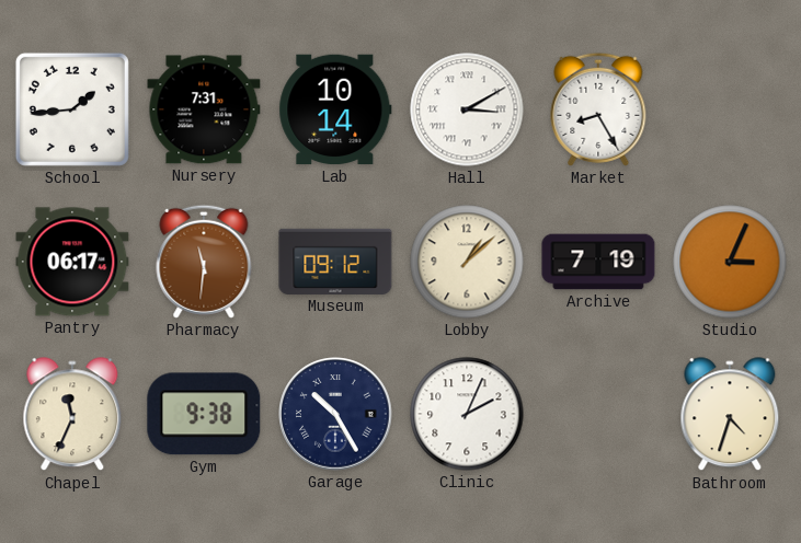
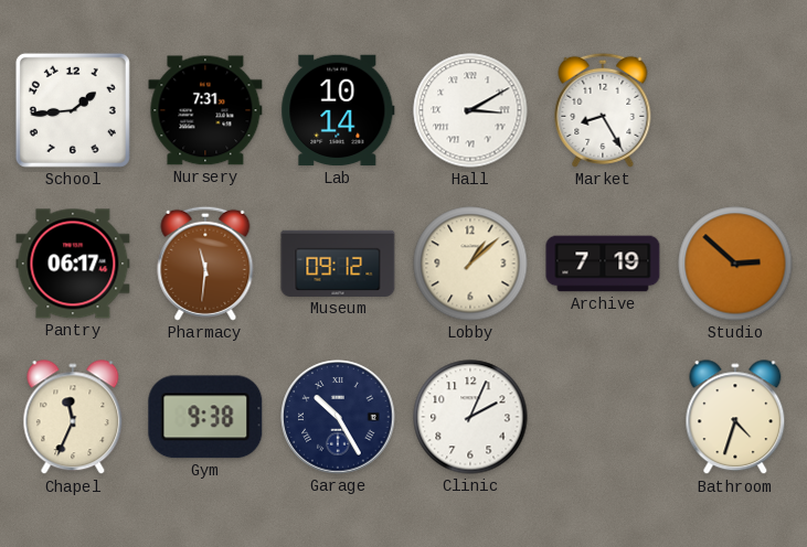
Studio: 3:04 -> 2:52
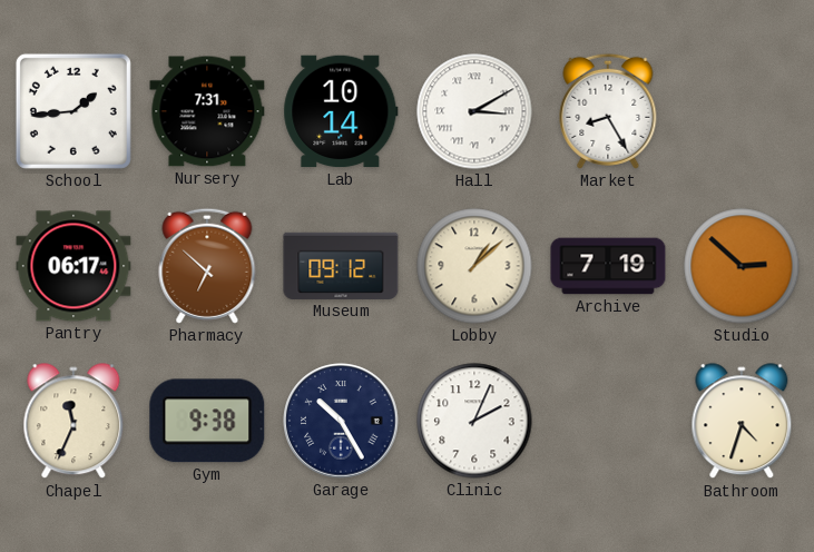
Pharmacy: 11:31 -> 6:52
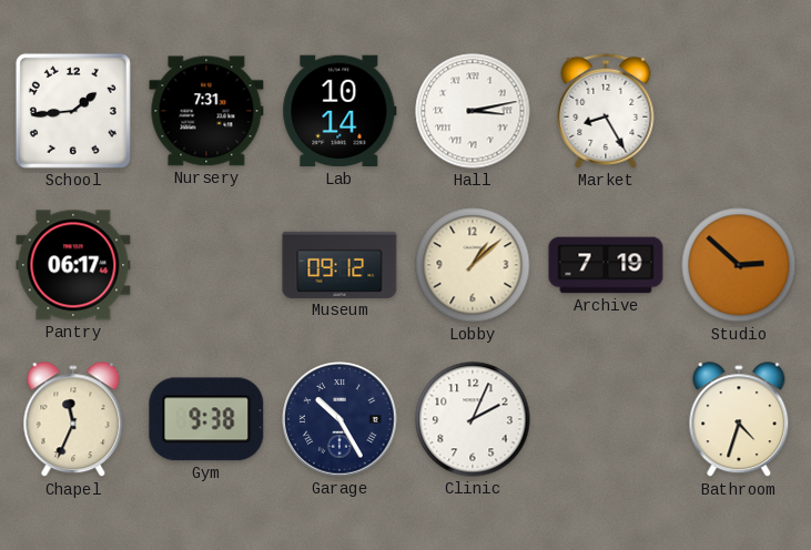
Hall: 3:10 -> 3:13
Pharmacy: 6:52 -> none
